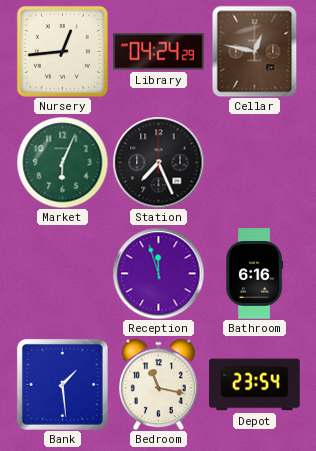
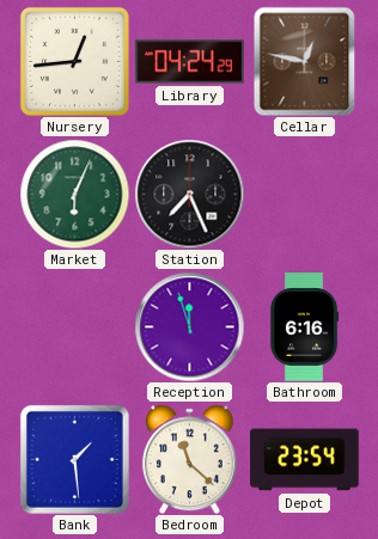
Bedroom: 11:17 -> 11:22
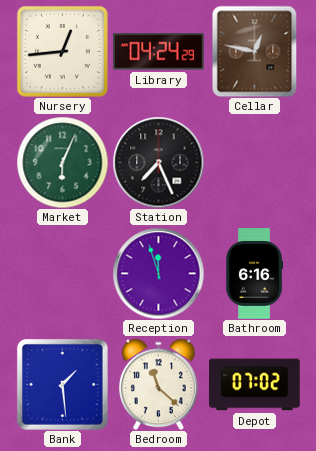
Depot: 23:54 -> 07:02
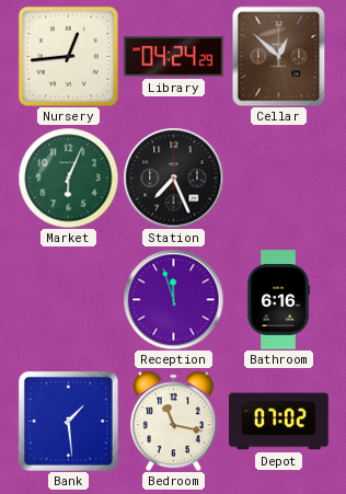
Cellar: 12:47 -> 12:52
Bedroom: 11:22 -> 11:17
